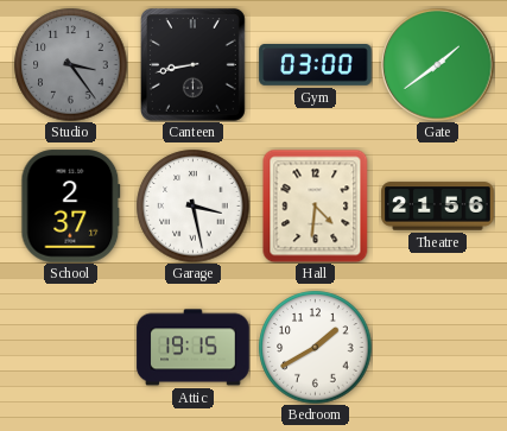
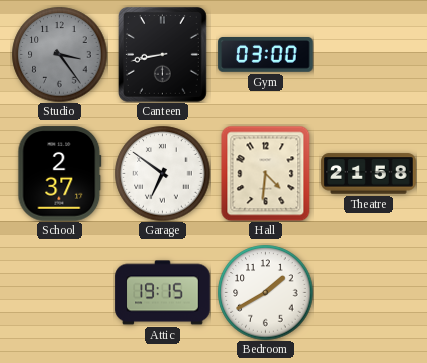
Gate: 1:39 -> none
Garage: 3:28 -> 6:51
Theatre: 21:56 -> 21:58
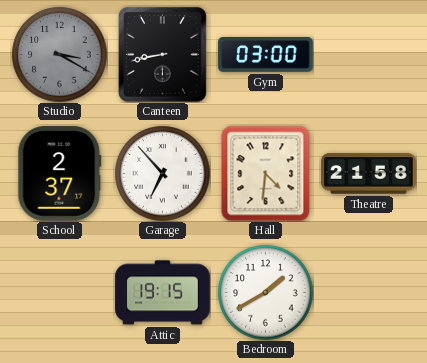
Studio: 3:24 -> 3:20
Garage: 6:51 -> 6:53
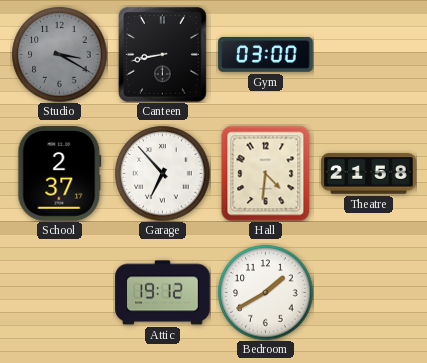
Attic: 19:15 -> 19:12
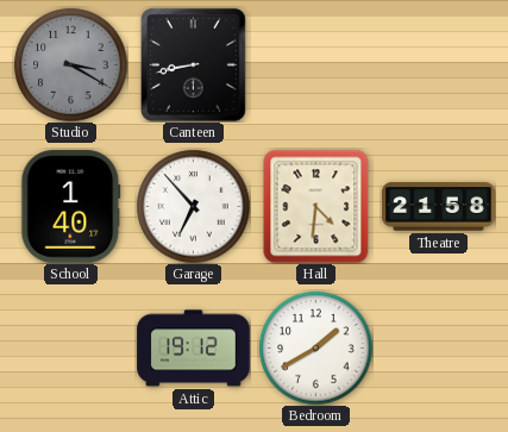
Gym: 03:00 -> none
School: 2:37 -> 1:40
